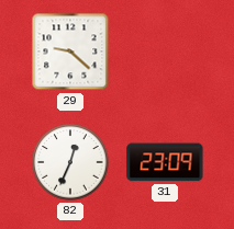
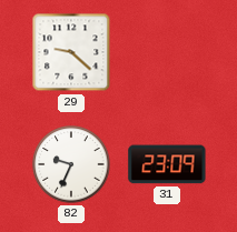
82: 12:34 -> 9:34
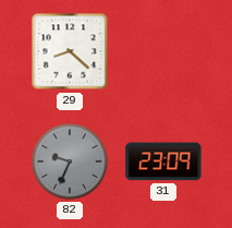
29: 9:22 -> 8:22
82 dial: white -> grey
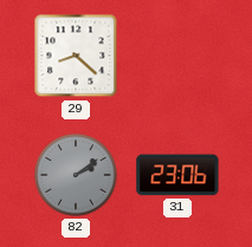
82: 9:34 -> 2:09
31: 23:09 -> 23:06
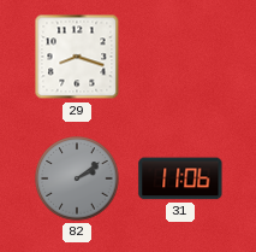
29: 8:22 -> 8:18
31: 23:06 -> 11:06
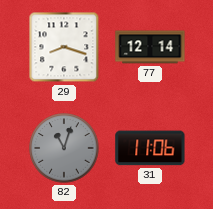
77: none -> 12:14
82: 2:09 -> 11:03
